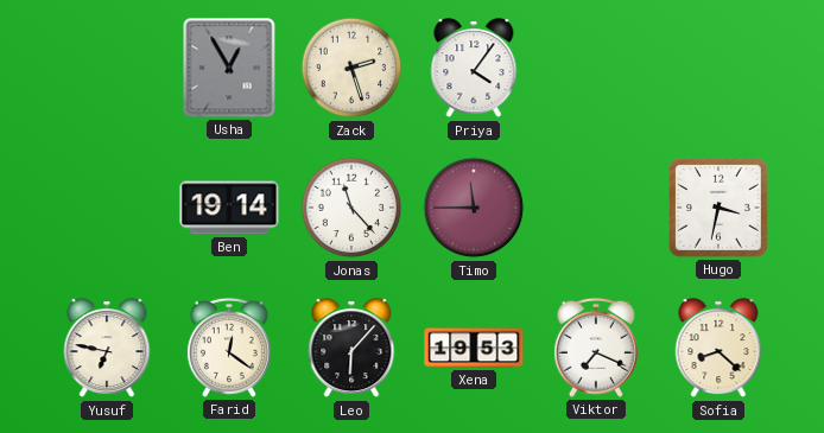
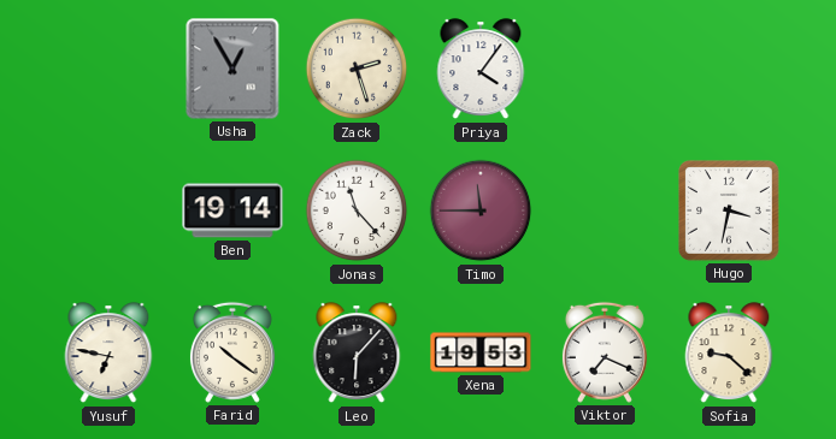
Farid: 12:21 -> 10:21
Sofia: 8:22 -> 9:22
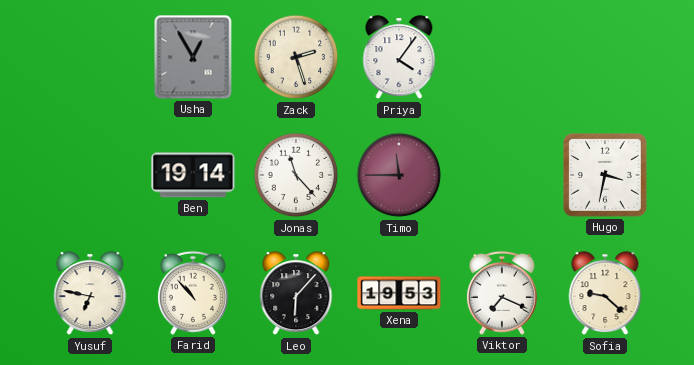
Farid: 10:21 -> 10:53
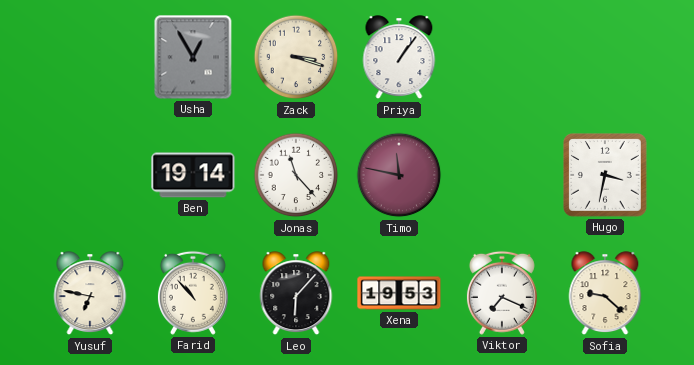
Zack: 2:27 -> 3:18
Priya: 4:06 -> 1:06
Timo: 11:45 -> 11:47
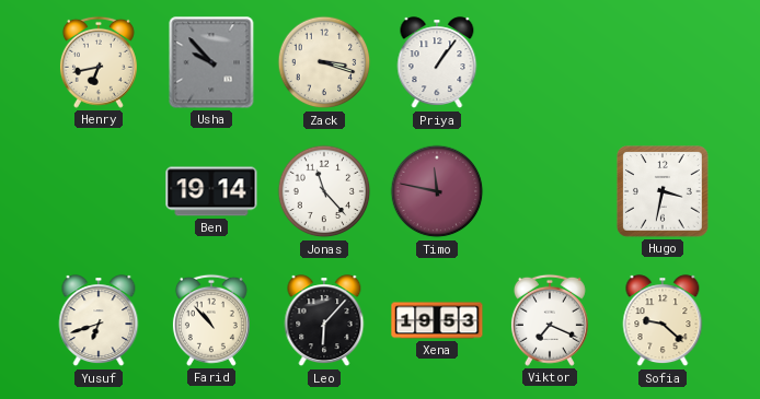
Henry: none -> 6:43
Usha: 12:55 -> 9:53
Yusuf: 6:47 -> 6:42
